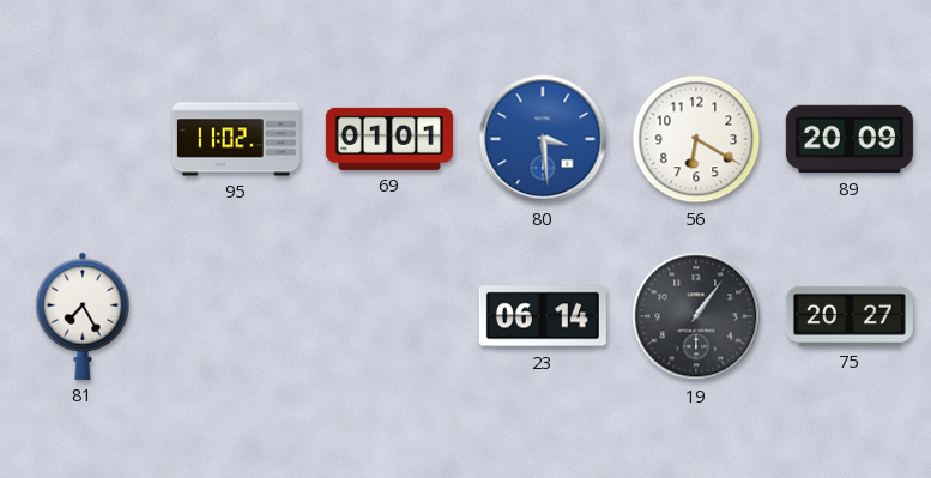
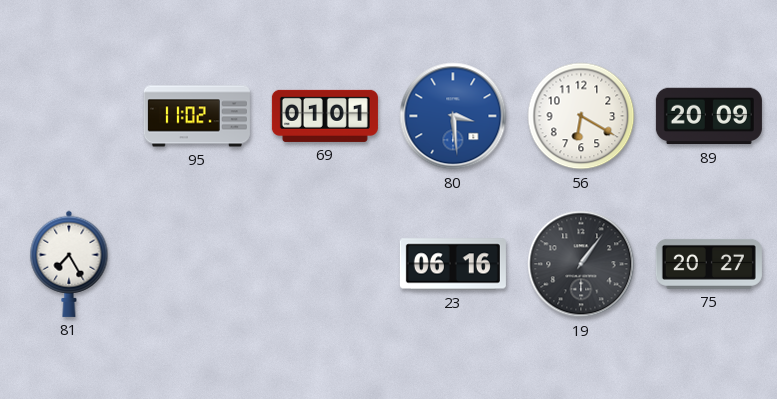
23: 06:14 -> 06:16
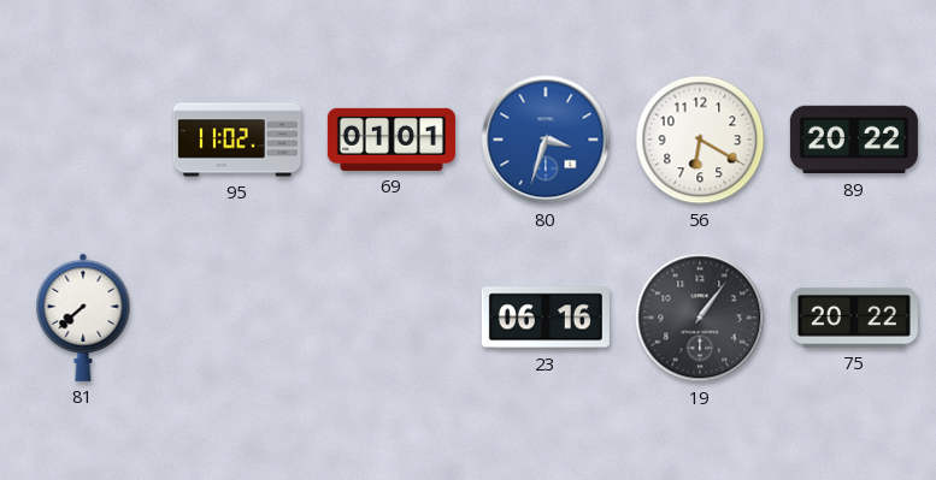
80: 3:29 -> 3:33
89: 20:09 -> 20:22
81: 7:25 -> 7:38
75: 20:27 -> 20:22
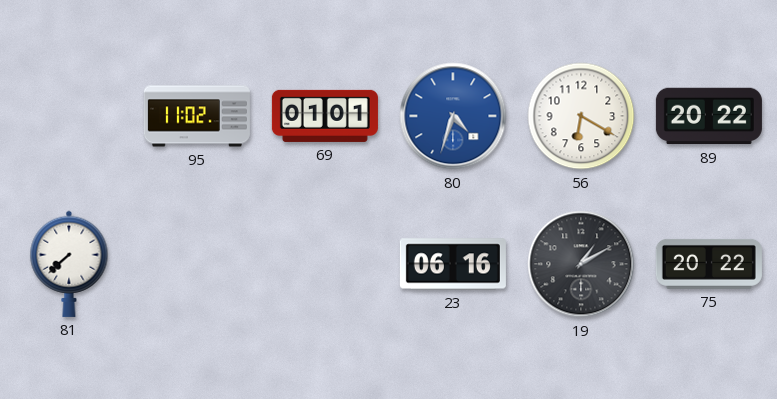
80: 3:33 -> 4:33
19: 1:06 -> 1:10
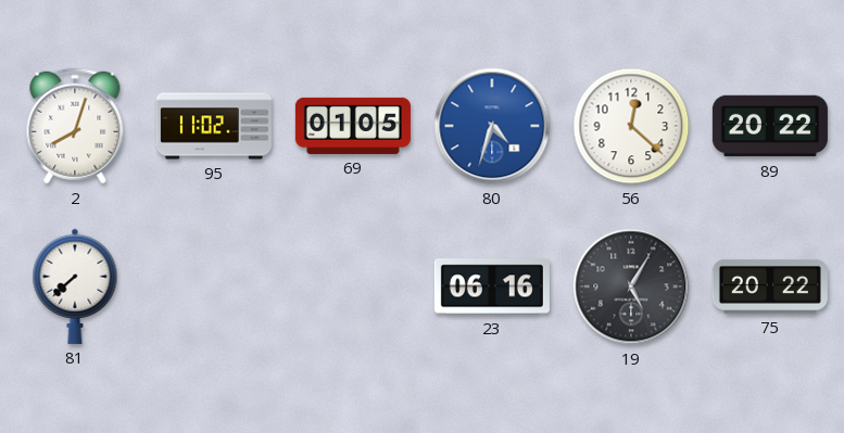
2: none -> 8:03
69: 01:01 -> 01:05
56: 6:20 -> 12:22
19: 1:10 -> 5:05
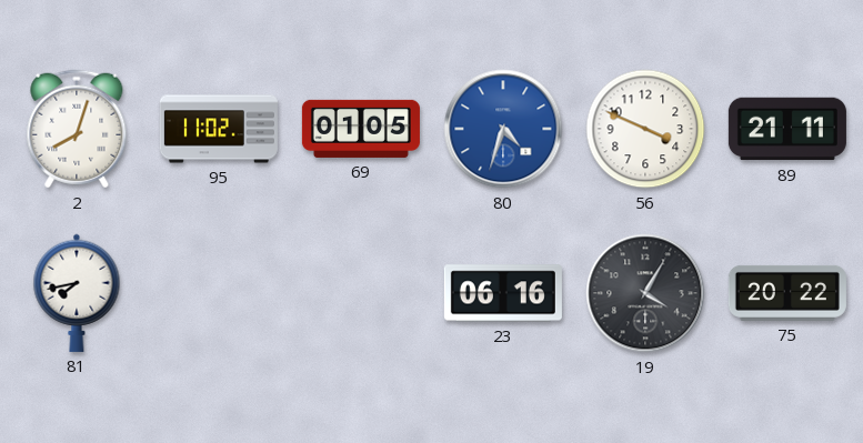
56: 12:22 -> 3:49
89: 20:22 -> 21:11
81: 7:38 -> 7:43
19: 5:05 -> 4:05
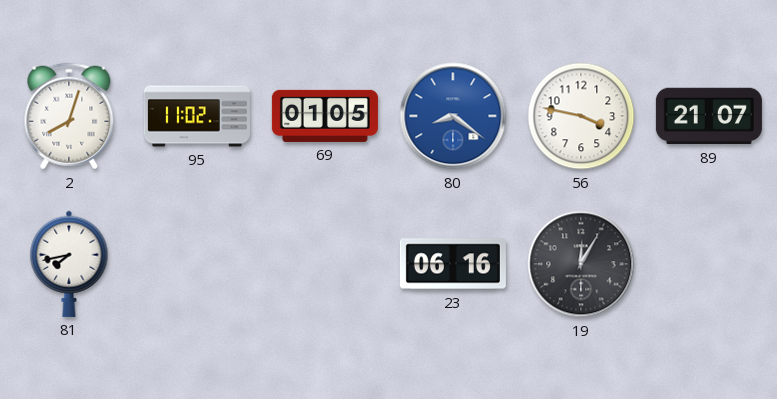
80: 4:33 -> 8:21
56: 3:49 -> 3:47
89: 21:11 -> 21:07
19: 4:05 -> 12:05
75: 20:22 -> none
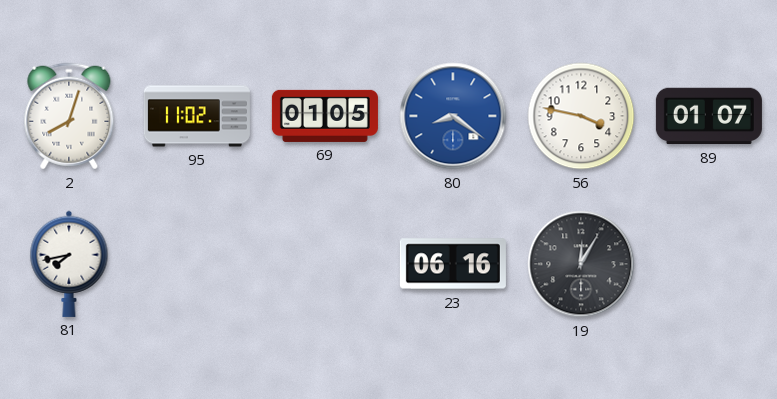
89: 21:07 -> 01:07
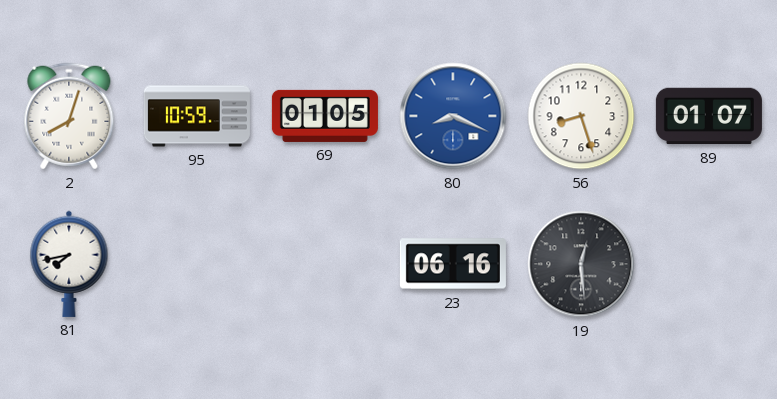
95: 11:02 -> 10:59
80: 8:21 -> 8:19
56: 3:47 -> 8:27
19: 12:05 -> 12:29
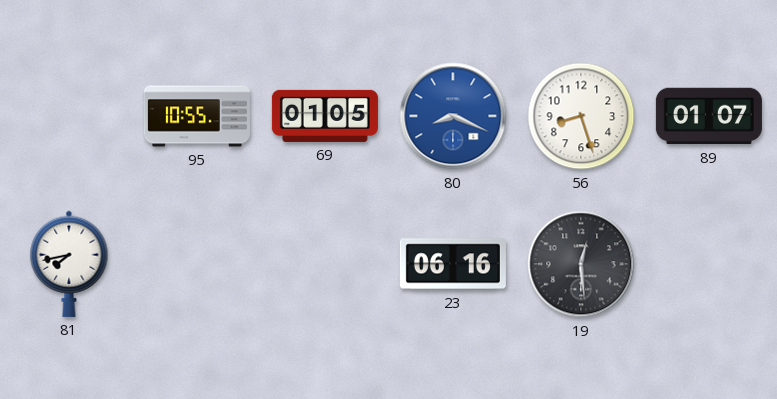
2: 8:03 -> none
95: 10:59 -> 10:55
